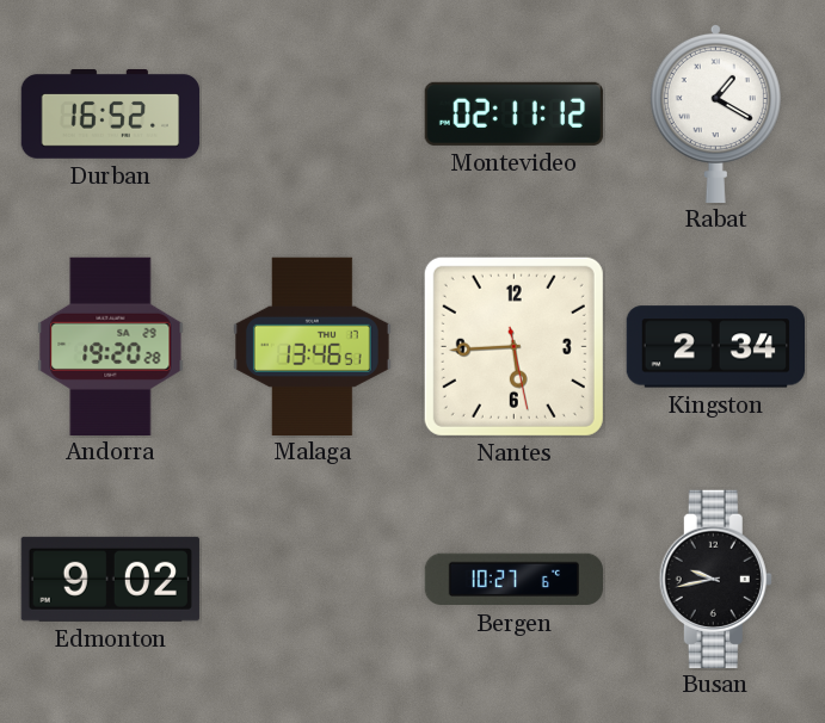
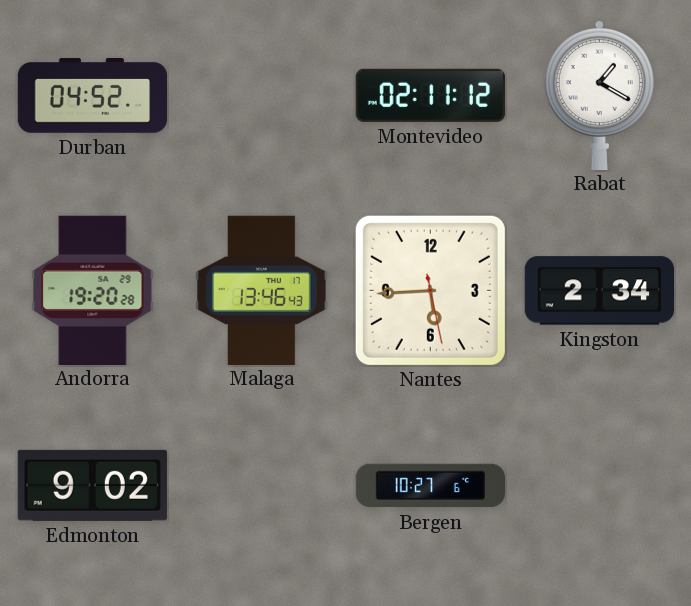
Durban: 16:52 -> 04:52
Malaga: 13:46:51 -> 13:46:43
Busan: 9:43 -> none
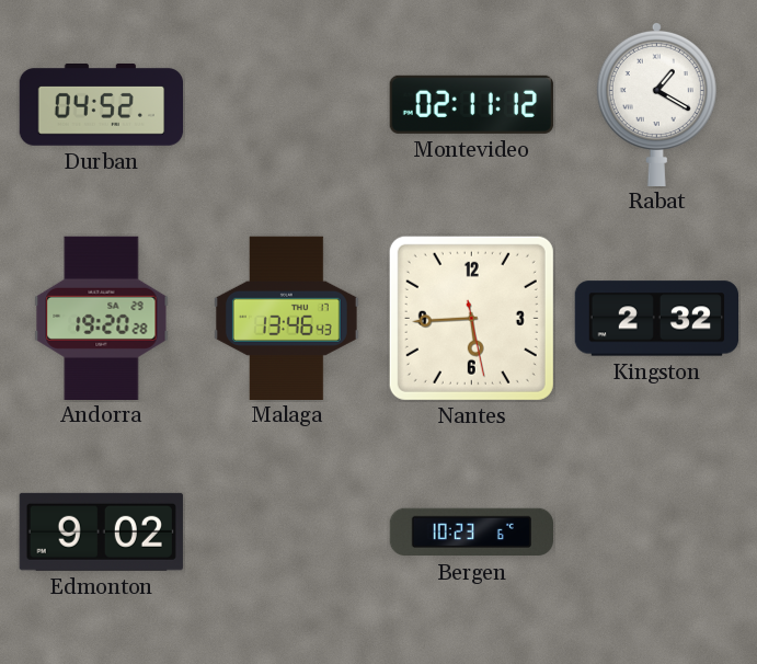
Kingston: 2:34 -> 2:32
Bergen: 10:27 -> 10:23
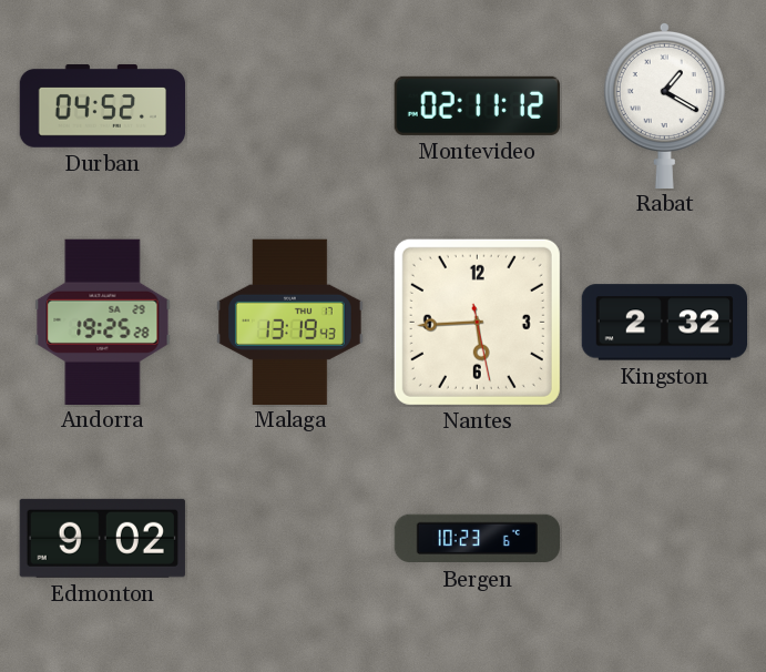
Andorra: 19:20 -> 19:25
Malaga: 13:46 -> 13:19
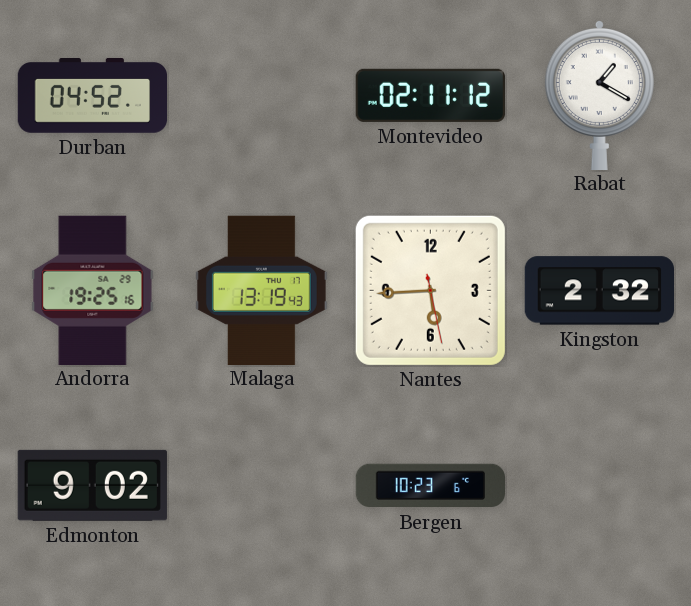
Andorra: 19:25:28 -> 19:25:16
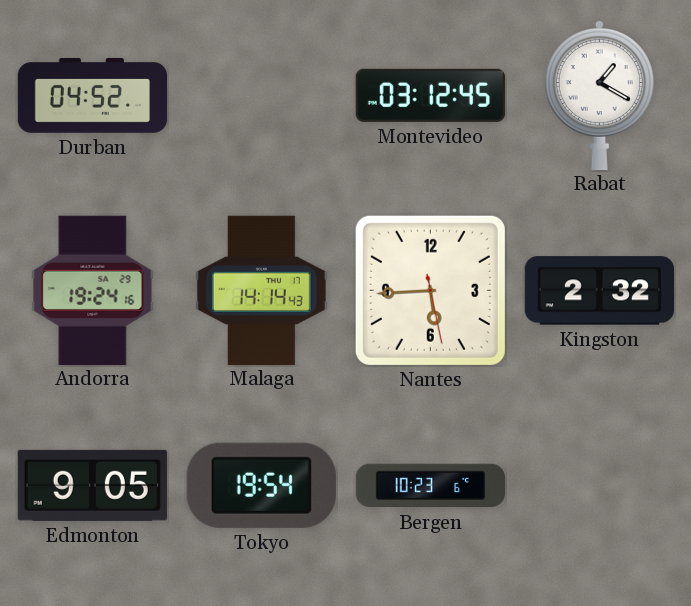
Montevideo: 02:11 -> 03:12
Andorra: 19:25 -> 19:24
Malaga: 13:19 -> 14:14
Edmonton: 9:02 -> 9:05
Tokyo: none -> 19:54
